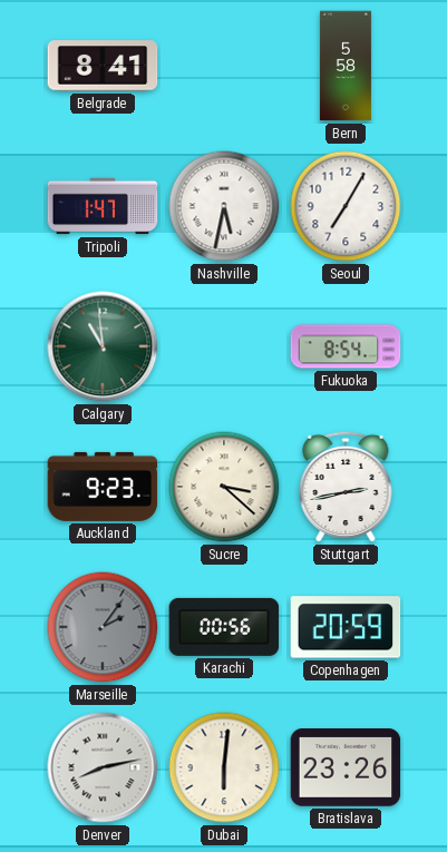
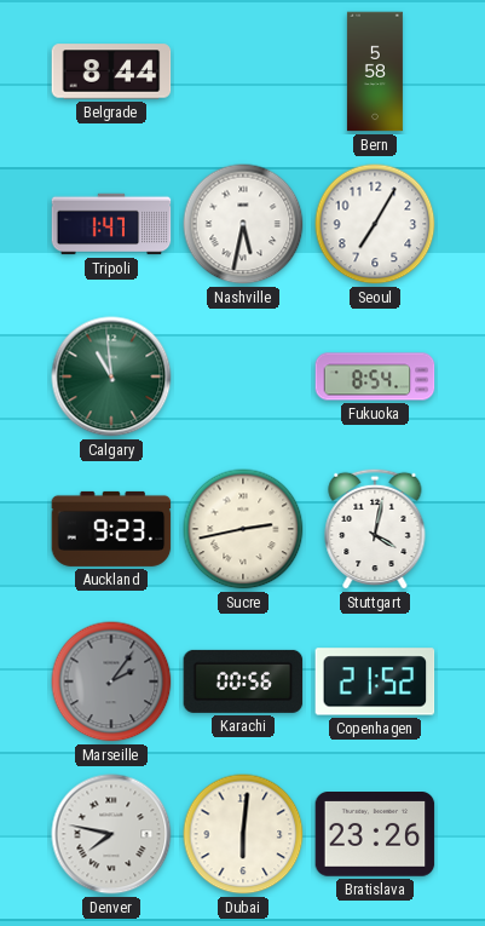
Belgrade: 8:41 -> 8:44
Sucre: 3:22 -> 2:43
Stuttgart: 2:43 -> 4:02
Copenhagen: 20:59 -> 21:52
Denver: 8:13 -> 7:47
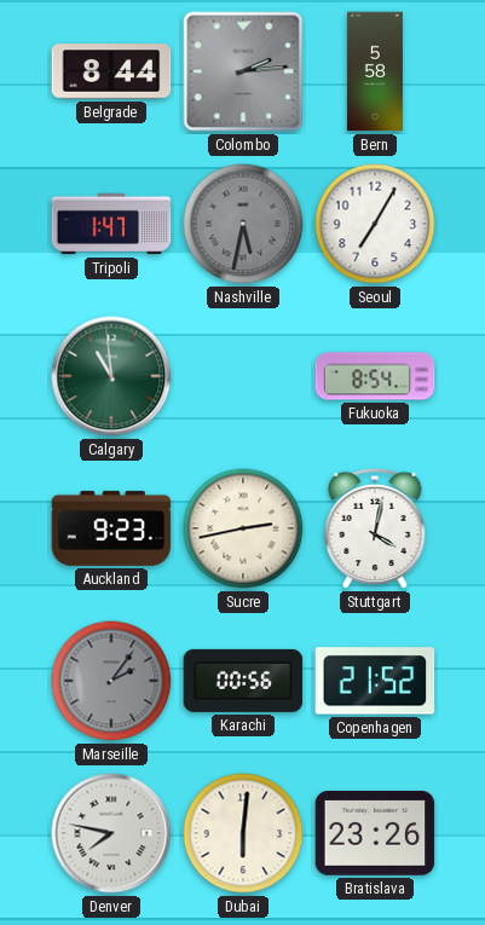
Colombo: none -> 2:14
Nashville dial: white -> grey
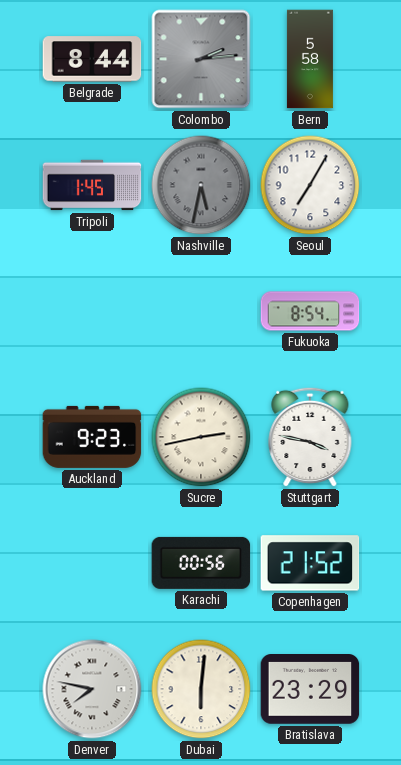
Tripoli: 1:47 -> 1:45
Calgary: 10:59 -> none
Stuttgart: 4:02 -> 3:47
Marseille: 2:06 -> none
Bratislava: 23:26 -> 23:29
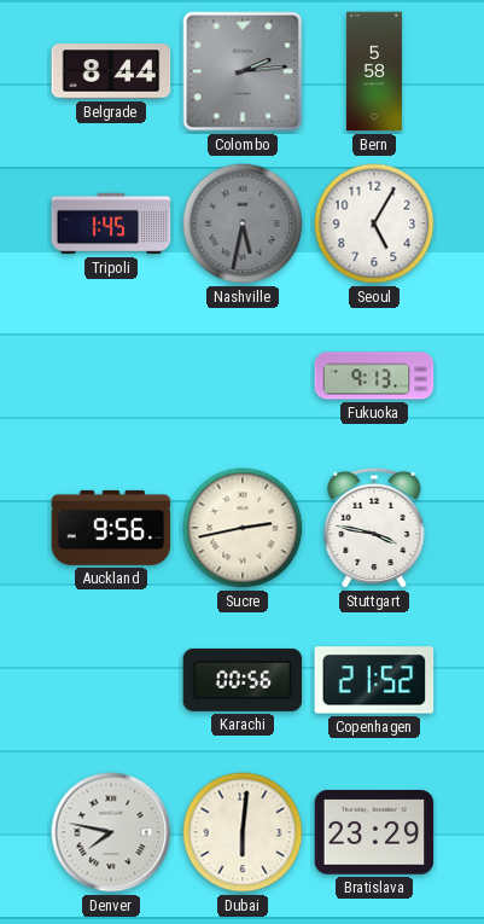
Seoul: 7:05 -> 5:05
Fukuoka: 8:54 -> 9:13
Auckland: 9:23 -> 9:56
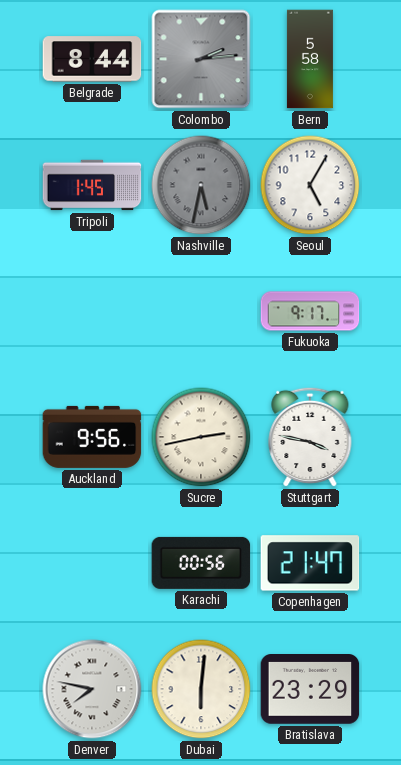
Fukuoka: 9:13 -> 9:17
Copenhagen: 21:52 -> 21:47
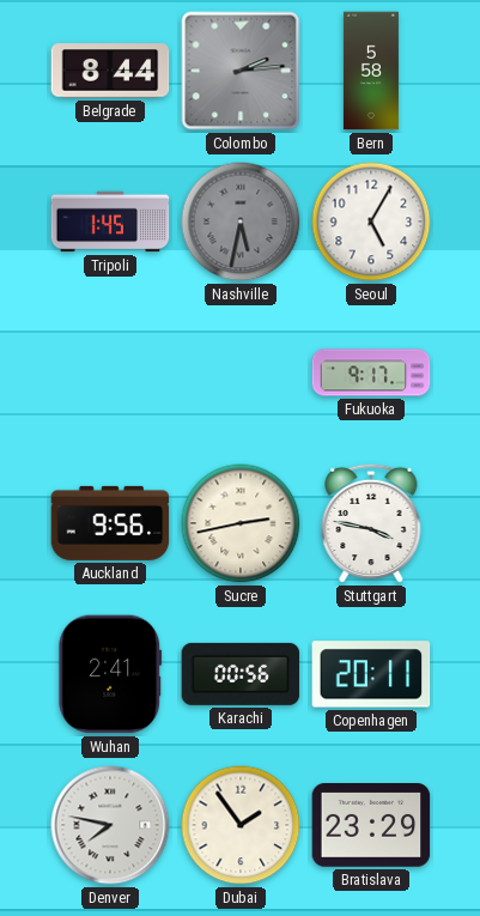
Wuhan: none -> 2:41
Copenhagen: 21:47 -> 20:11
Dubai: 6:01 -> 1:54
